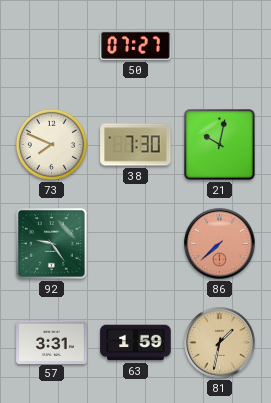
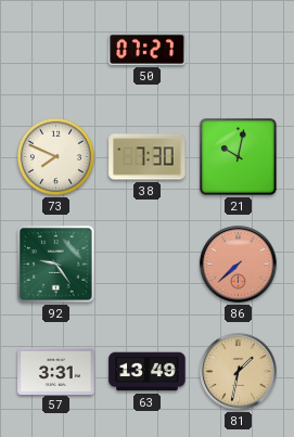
63: 1:59 -> 13:49
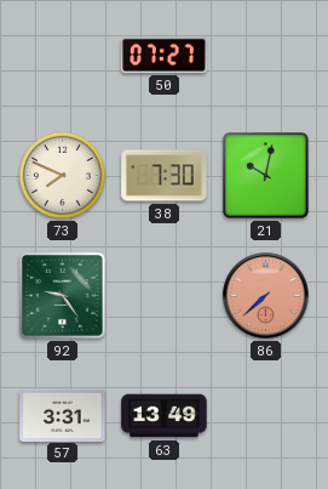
81: 1:32 -> none
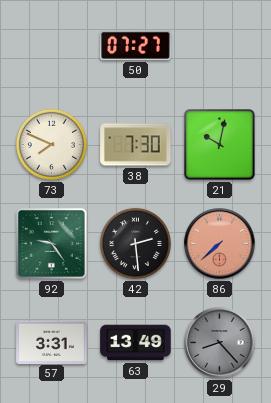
42: none -> 2:29
29: none -> 8:23
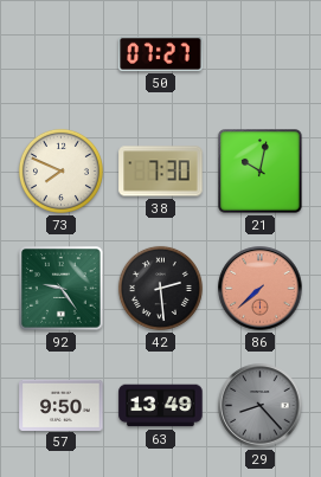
57: 3:31 -> 9:50
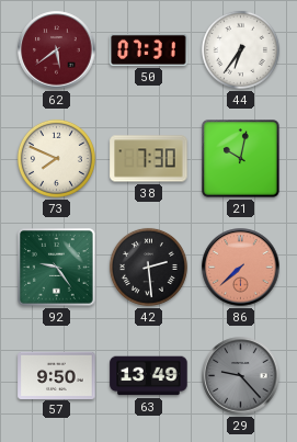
62: none -> 5:39
50: 07:27 -> 07:31
44: none -> 6:36
29: 8:23 -> 9:23
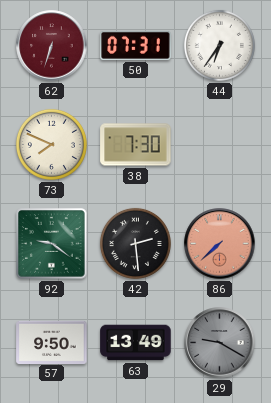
62: 5:39 -> 6:33
21: 10:02 -> none
92: 9:24 -> 9:21
29: 9:23 -> 9:20
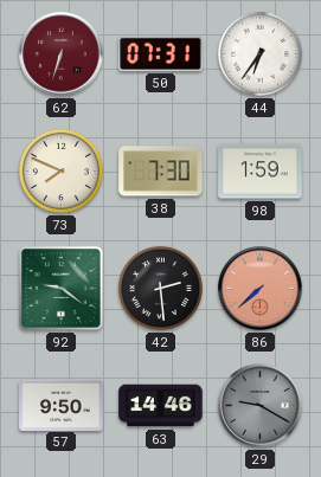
98: none -> 1:59
63: 13:49 -> 14:46
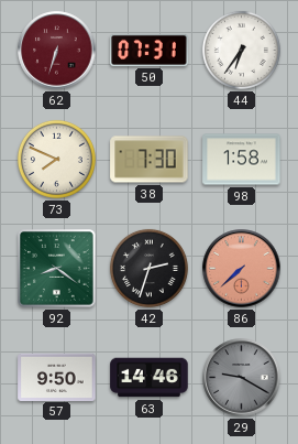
98: 1:59 -> 1:58
92: 9:21 -> 8:21
42: 2:29 -> 2:33
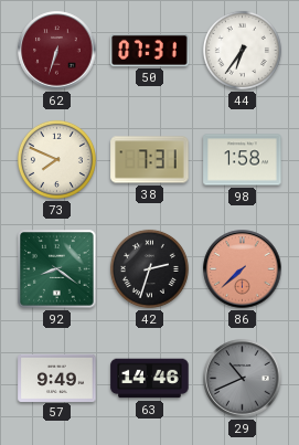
38: 7:30 -> 7:31
57: 9:50 -> 9:49
29: 9:20 -> 10:41
